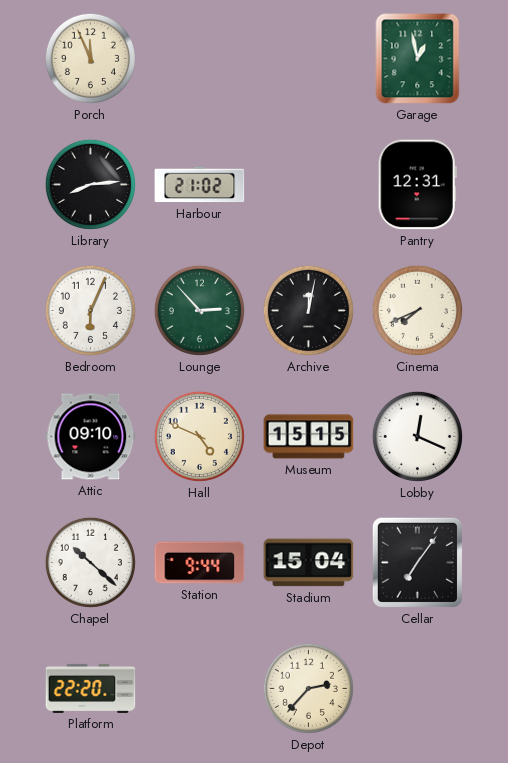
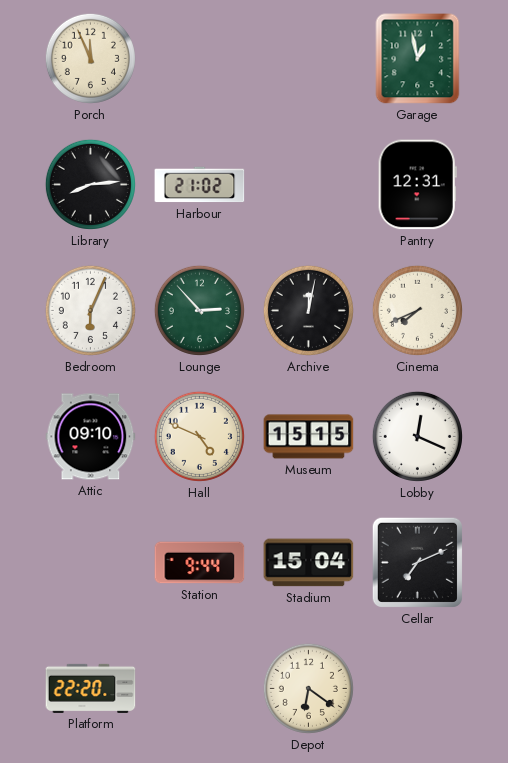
Chapel: 10:22 -> none
Cellar: 7:06 -> 7:11
Depot: 2:37 -> 6:21
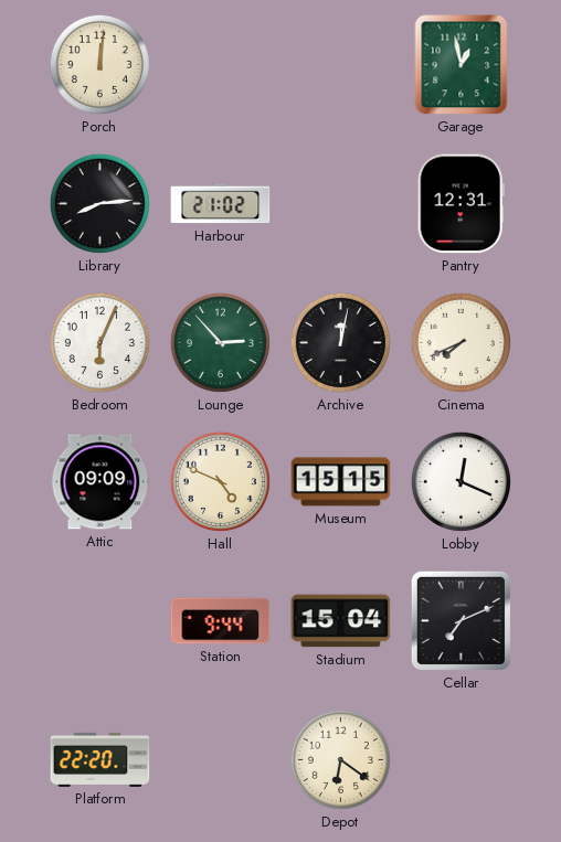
Porch: 11:56 -> 12:01
Attic: 09:10 -> 09:09
